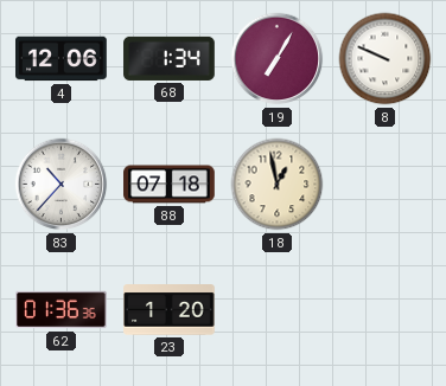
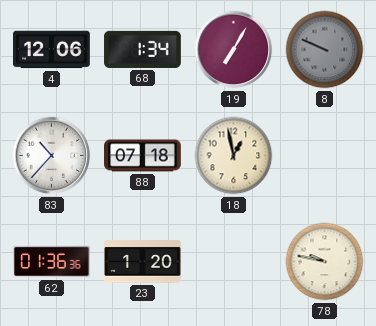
8 dial: white -> grey
78: none -> 9:47
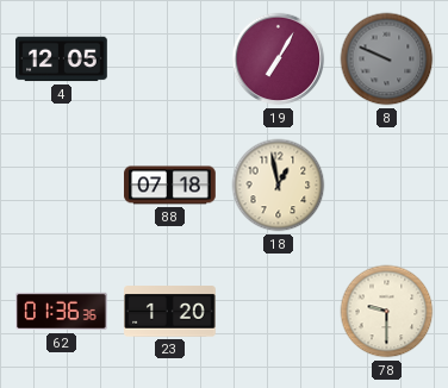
4: 12:06 -> 12:05
68: 1:34 -> none
83: 10:37 -> none
78: 9:47 -> 9:30
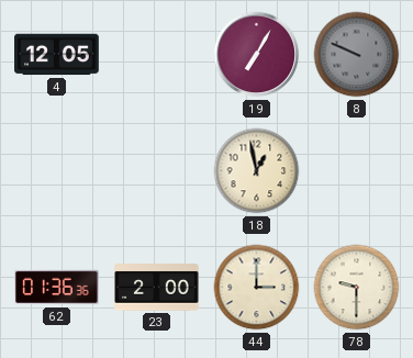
88: 07:18 -> none
23: 1:20 -> 2:00
44: none -> 3:00
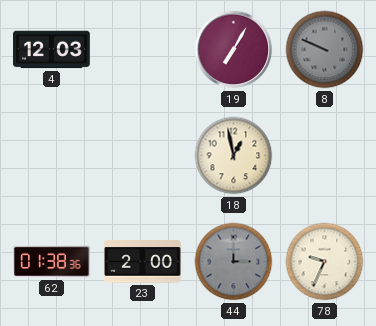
4: 12:05 -> 12:03
62: 01:36 -> 01:38
44 dial: cream -> grey
78: 9:30 -> 9:34
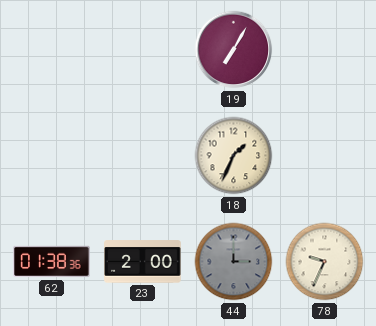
4: 12:03 -> none
8: 9:49 -> none
18: 12:58 -> 1:34
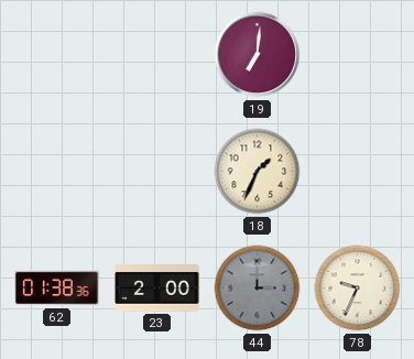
19: 7:05 -> 7:01
